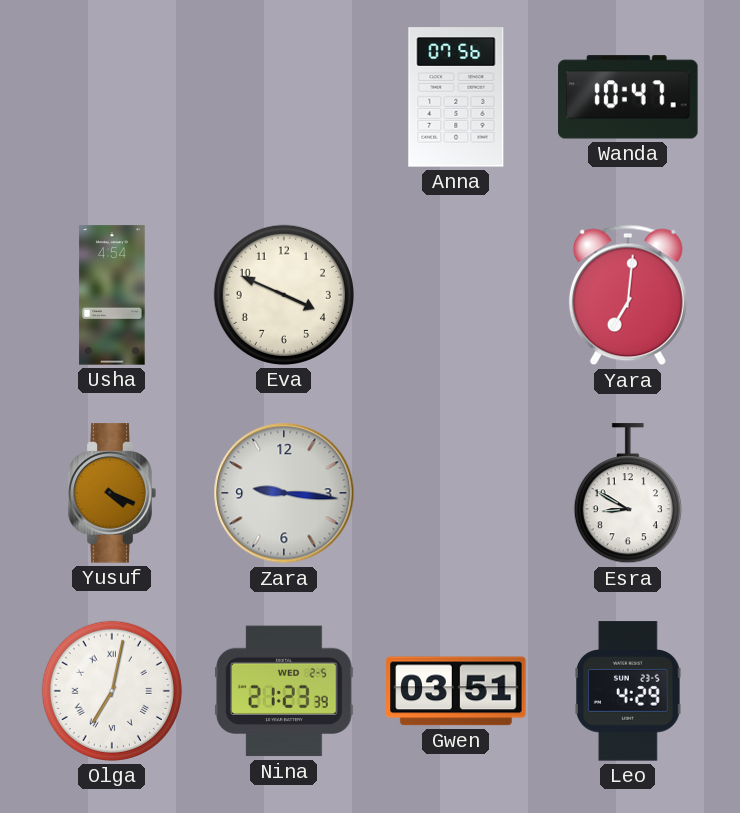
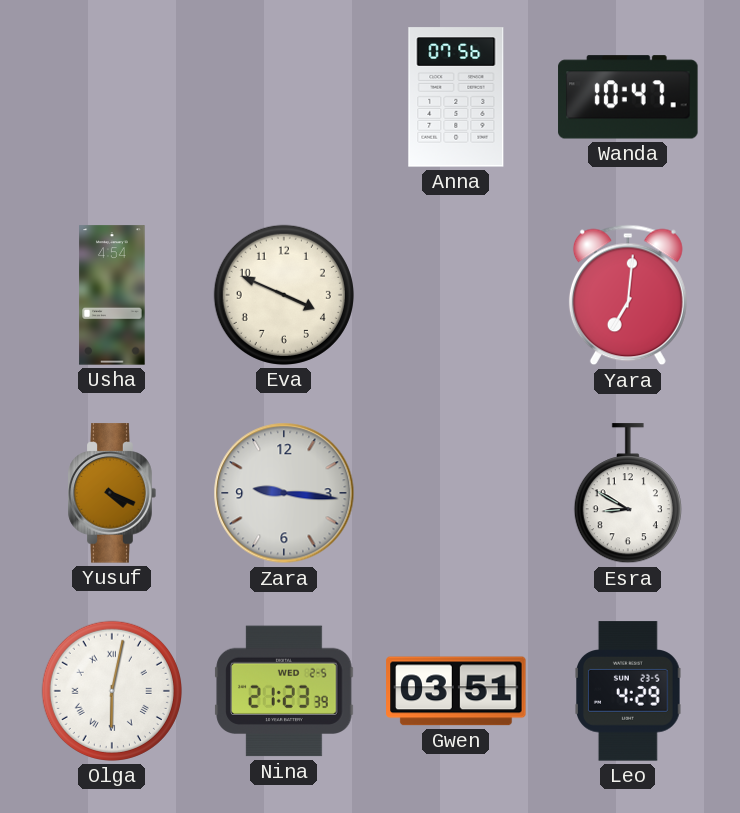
Olga: 7:02 -> 6:02
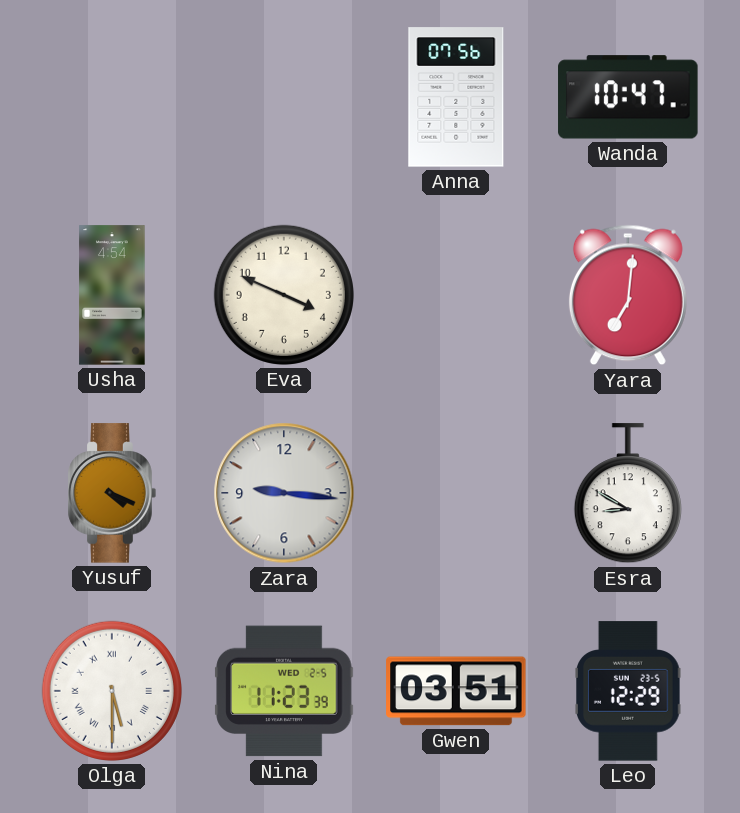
Olga: 6:02 -> 5:30
Nina: 21:23 -> 11:23
Leo: 4:29 -> 12:29
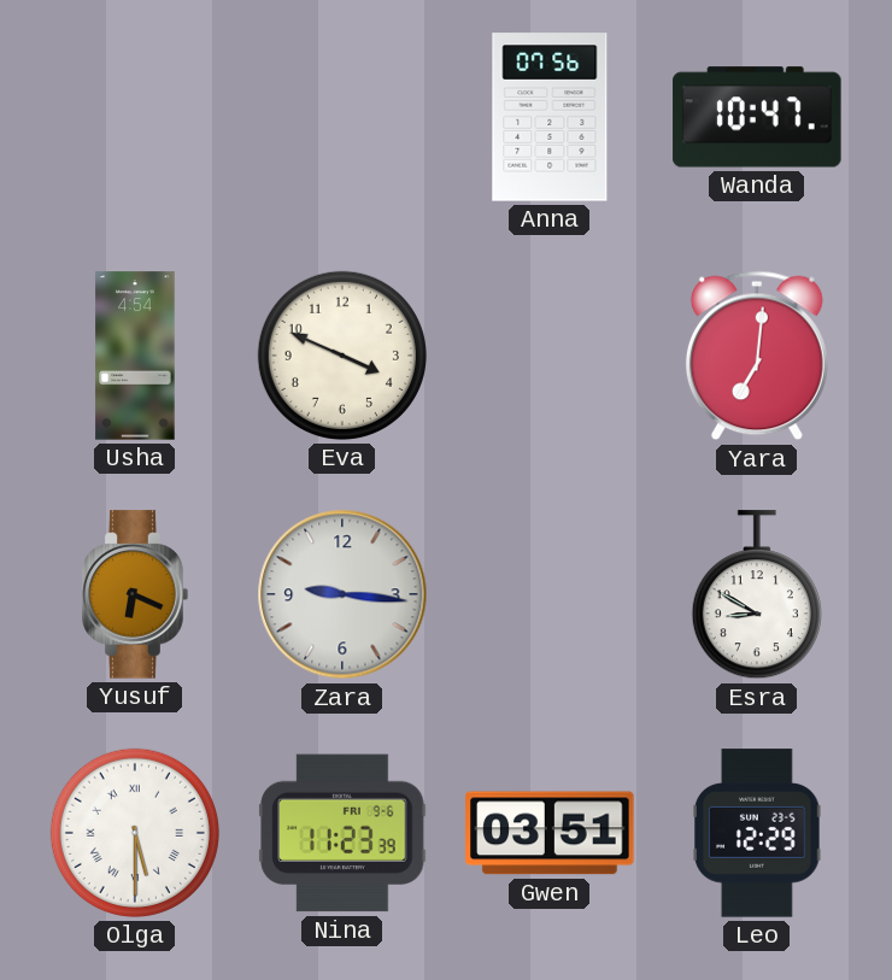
Yusuf: 4:19 -> 6:19
Nina date: WED 2-5 -> FRI 9-6
